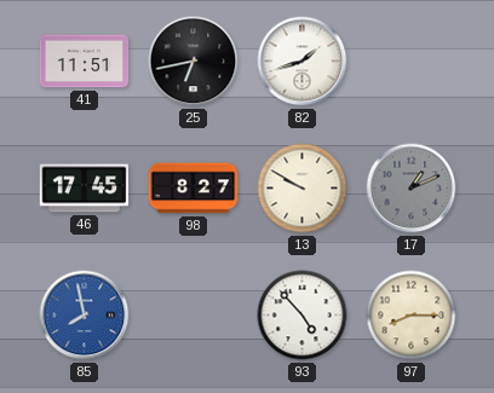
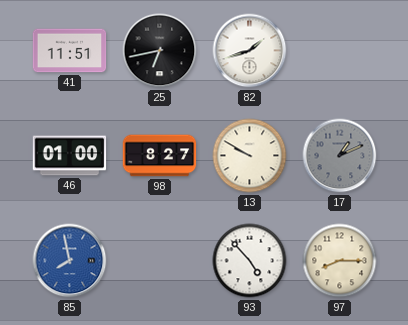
46: 17:45 -> 01:00
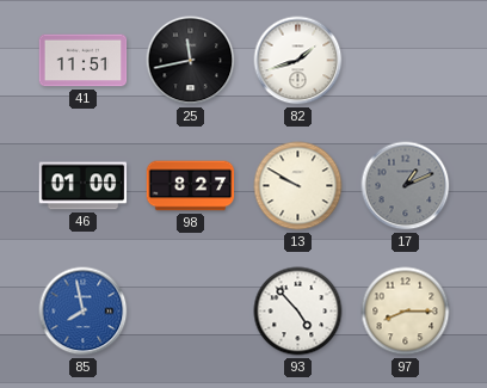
25: 6:43 -> 11:43
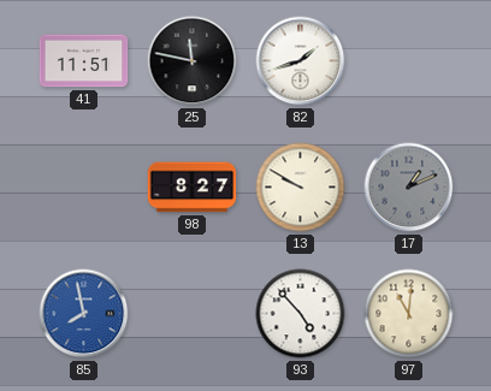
25: 11:43 -> 11:47
46: 01:00 -> none
97: 8:15 -> 11:01
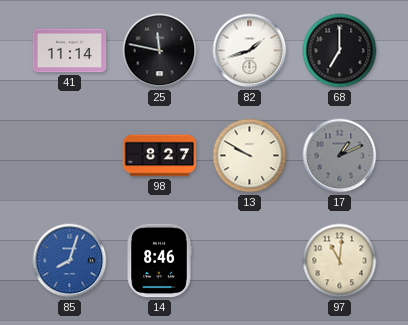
41: 11:51 -> 11:14
68: none -> 7:00
85: 7:58 -> 8:03
14: none -> 8:46
93: 4:53 -> none
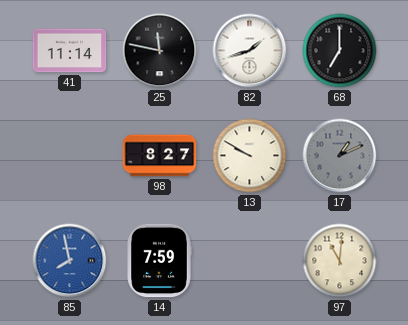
85: 8:03 -> 7:58
14: 8:46 -> 7:59
